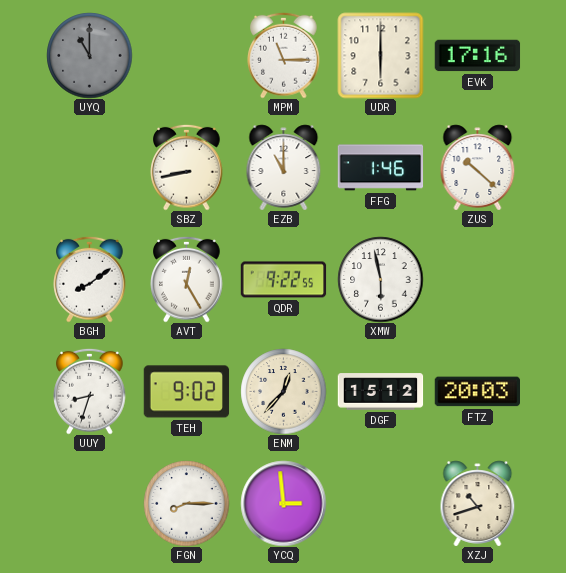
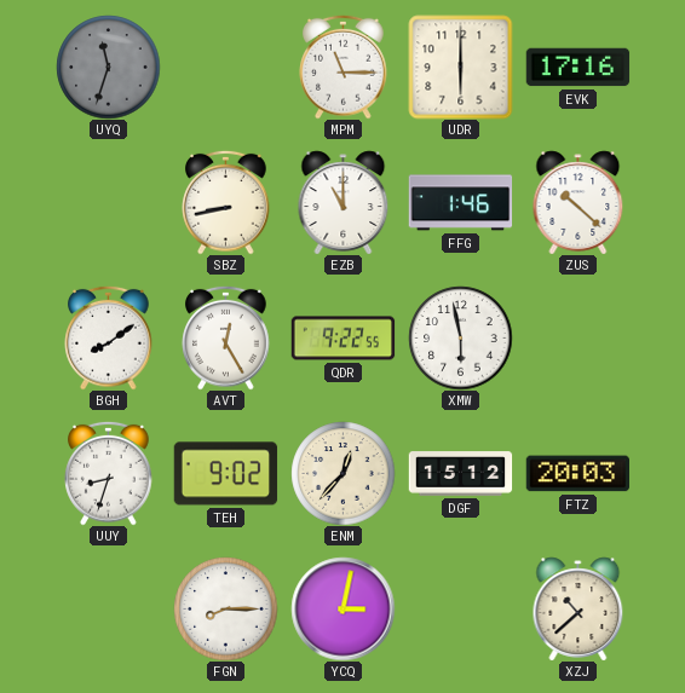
UYQ: 11:00 -> 11:33
YCQ: 2:59 -> 3:02
XZJ: 10:42 -> 10:38
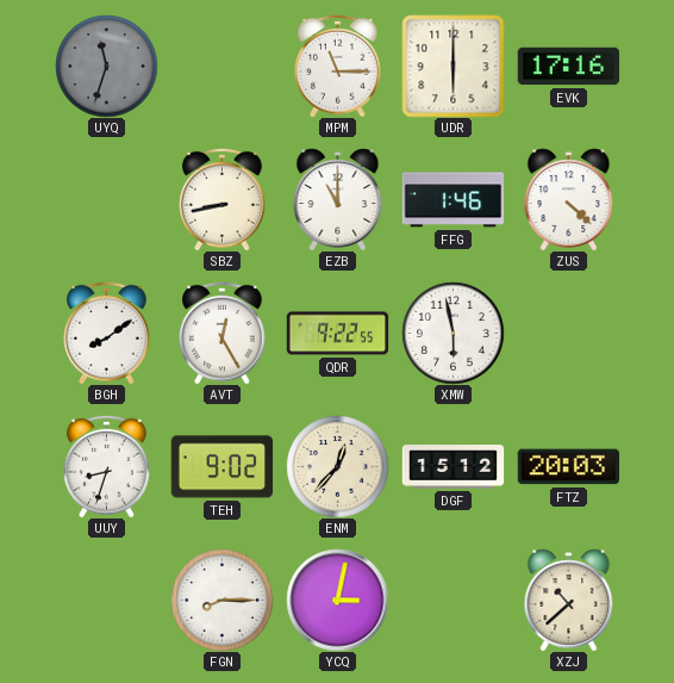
ZUS: 10:22 -> 4:22
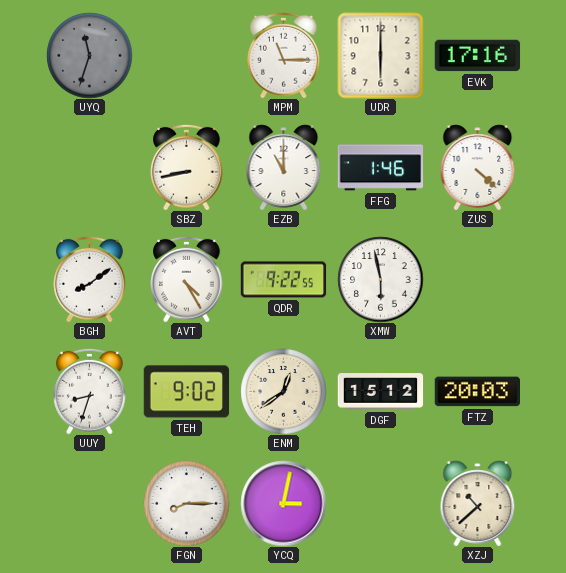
AVT: 12:25 -> 4:25
ENM: 12:37 -> 12:39
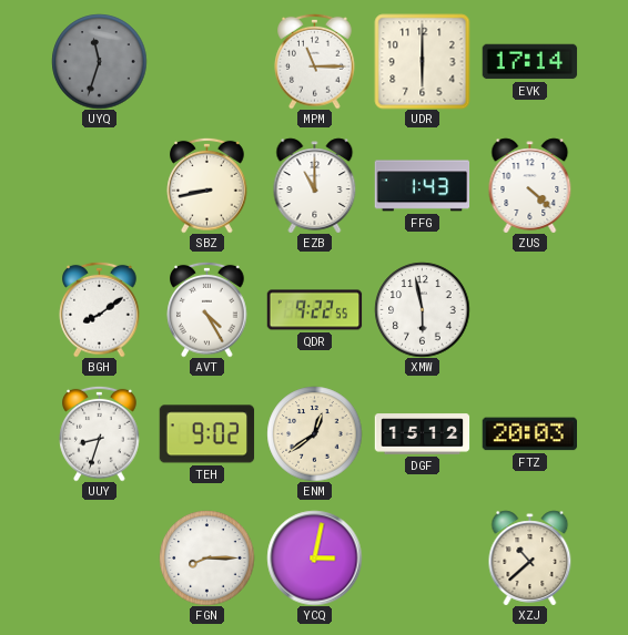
EVK: 17:16 -> 17:14
FFG: 1:46 -> 1:43
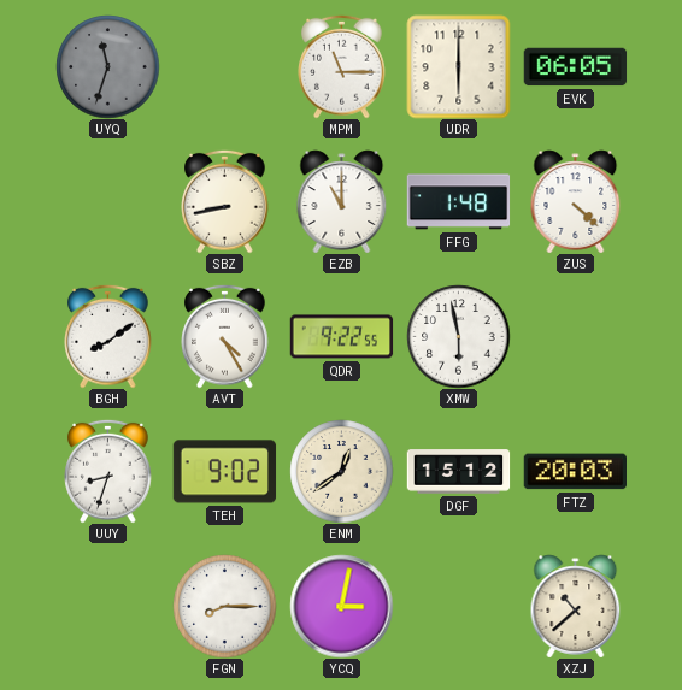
EVK: 17:14 -> 06:05
FFG: 1:43 -> 1:48
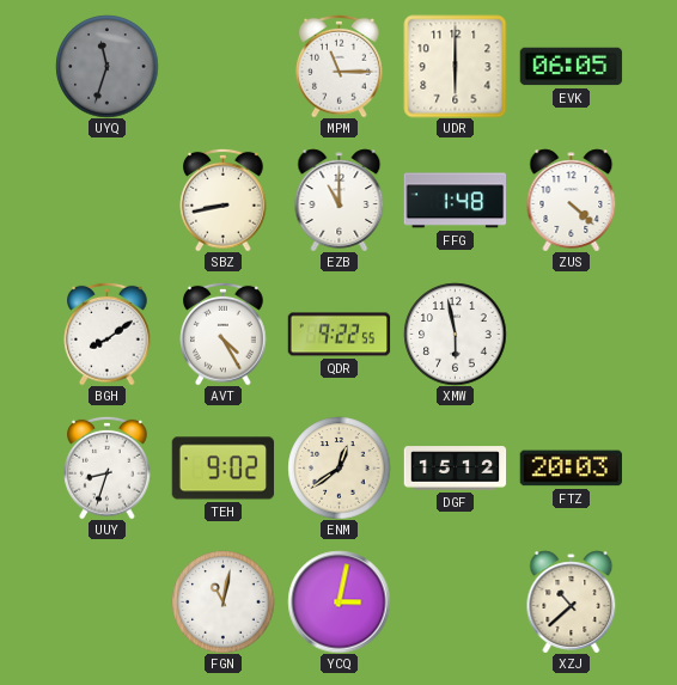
FGN: 8:15 -> 11:02
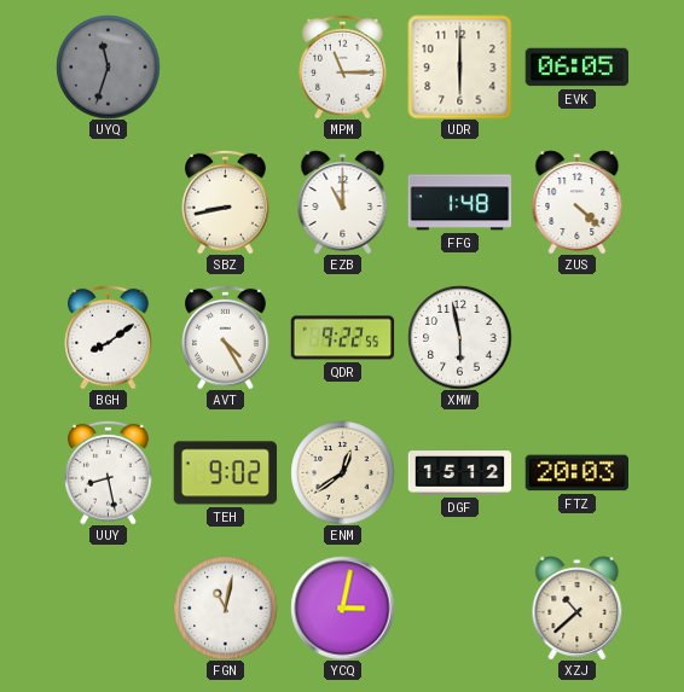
UUY: 8:33 -> 8:28
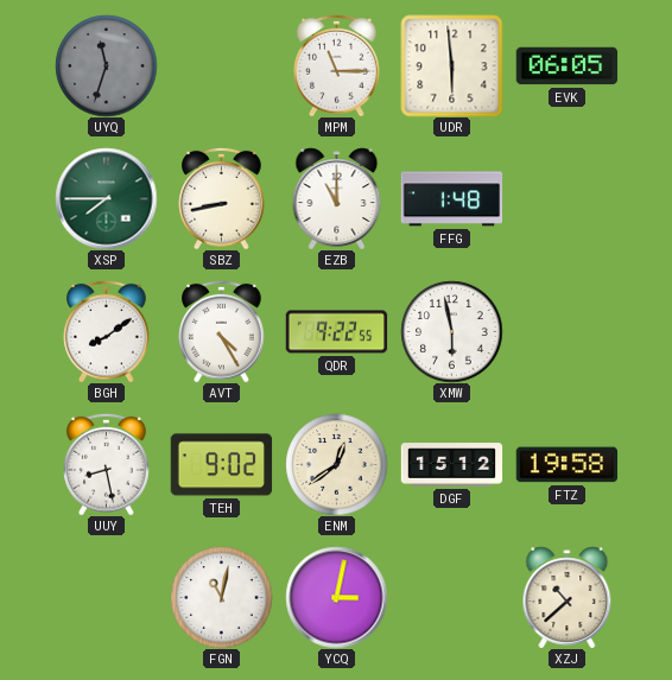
UDR: 6:00 -> 5:59
XSP: none -> 7:45
ZUS: 4:22 -> none
FTZ: 20:03 -> 19:58
